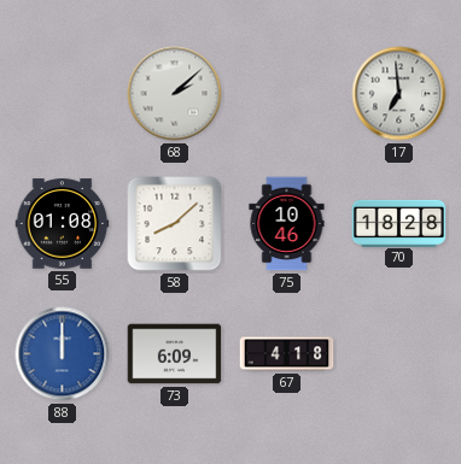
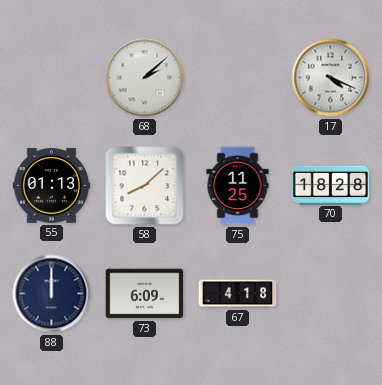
17: 6:59 -> 4:19
55: 01:08 -> 01:13
75: 10:46 -> 11:25
88 dial: blue -> navy
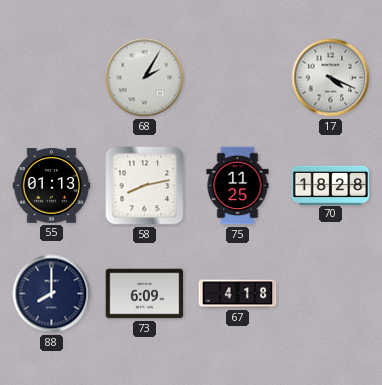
68: 2:08 -> 2:05
58: 8:08 -> 8:13
88: 12:00 -> 8:00
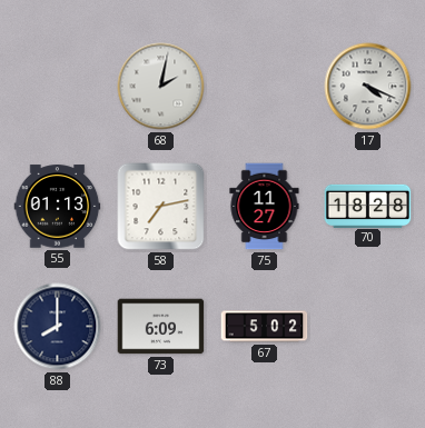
68: 2:05 -> 2:02
58: 8:13 -> 7:13
75: 11:25 -> 11:27
67: 4:18 -> 5:02
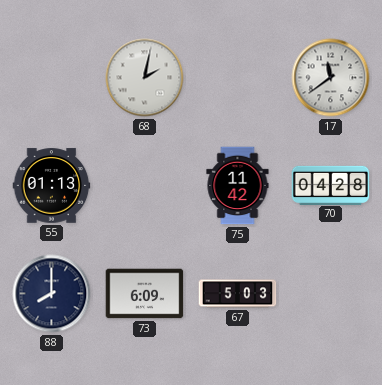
17: 4:19 -> 11:39
58: 7:13 -> none
75: 11:27 -> 11:42
70: 18:28 -> 04:28
67: 5:02 -> 5:03
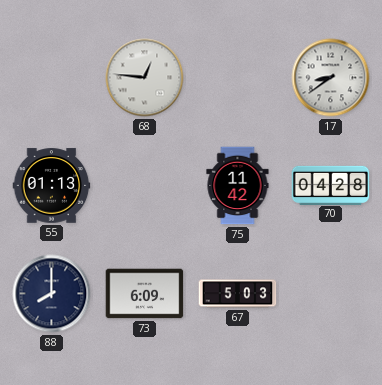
68: 2:02 -> 12:46
17: 11:39 -> 8:39
